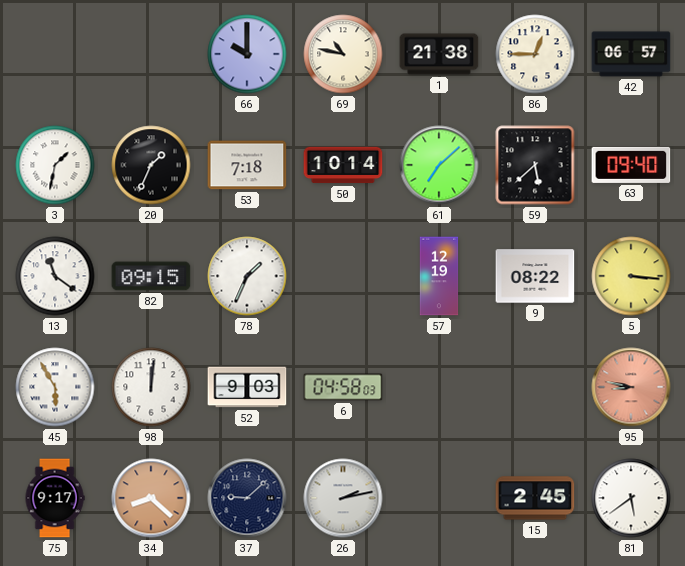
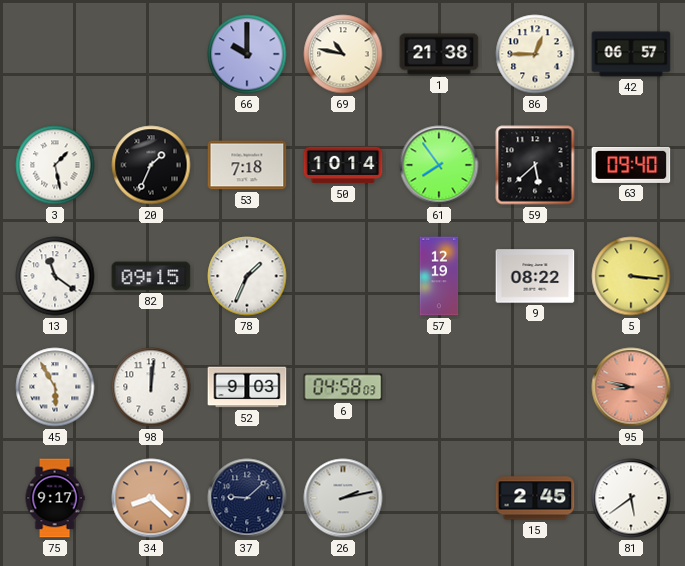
3: 1:32 -> 1:28
61: 7:08 -> 7:54
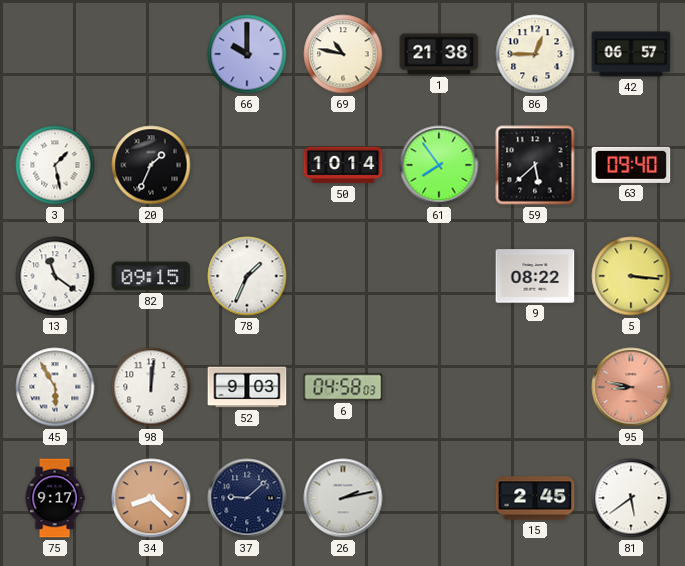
53: 7:18 -> none
57: 12:19 -> none
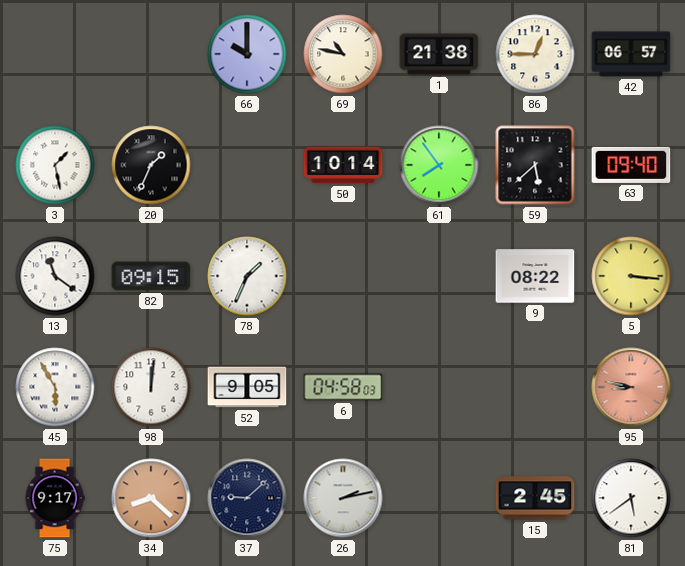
52: 9:03 -> 9:05
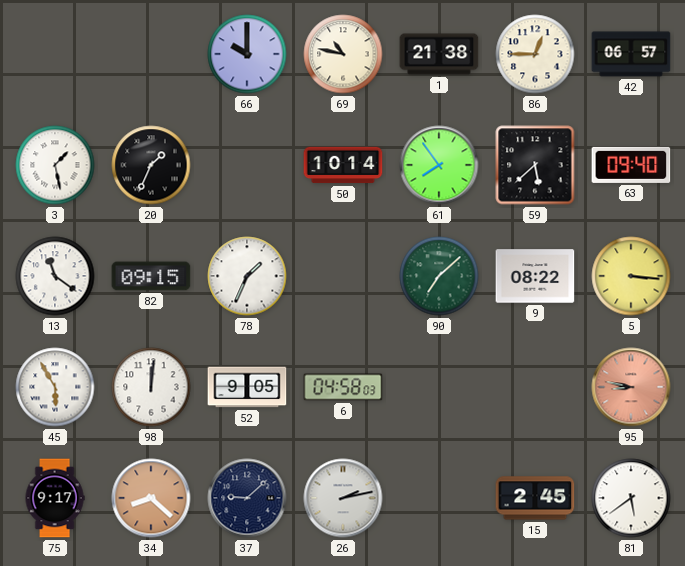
90: none -> 7:08
